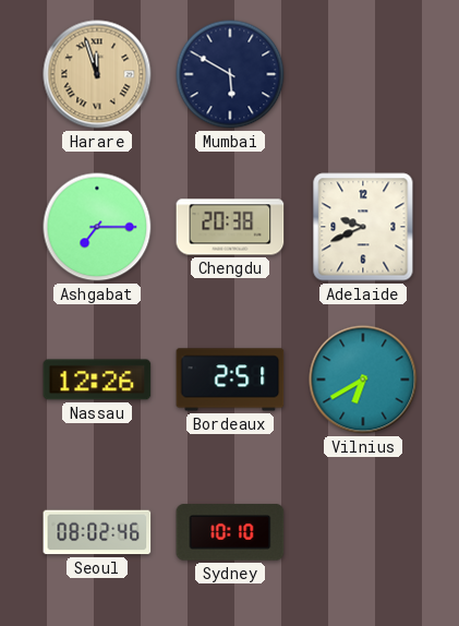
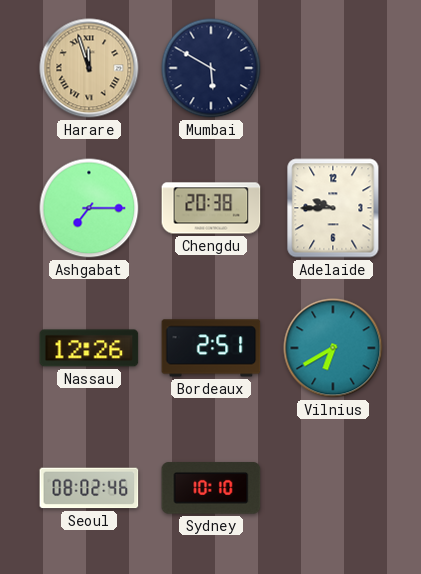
Adelaide: 9:41 -> 9:45
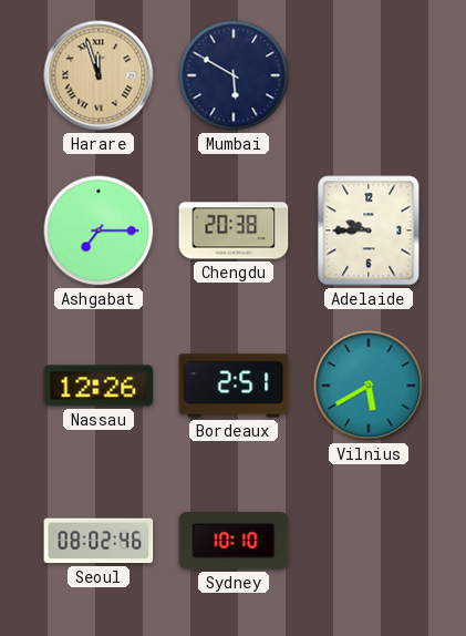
Vilnius: 6:40 -> 5:40
